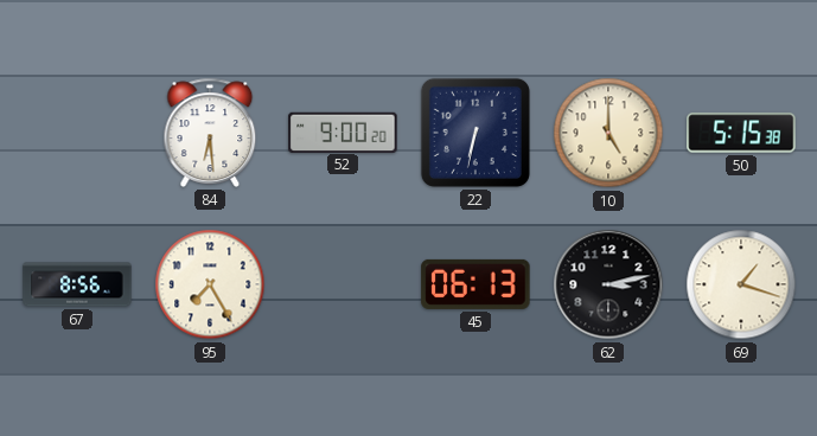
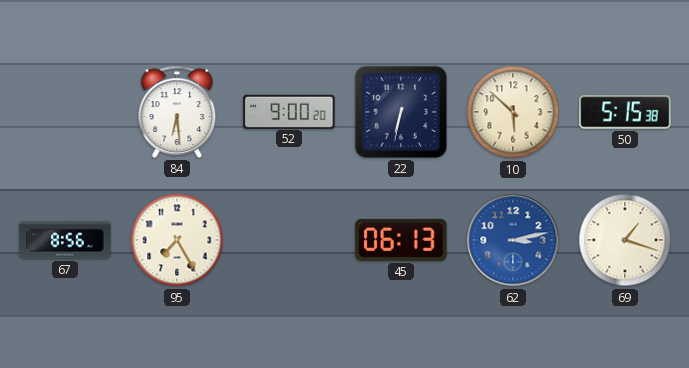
10: 5:00 -> 5:52
62 dial: black -> blue
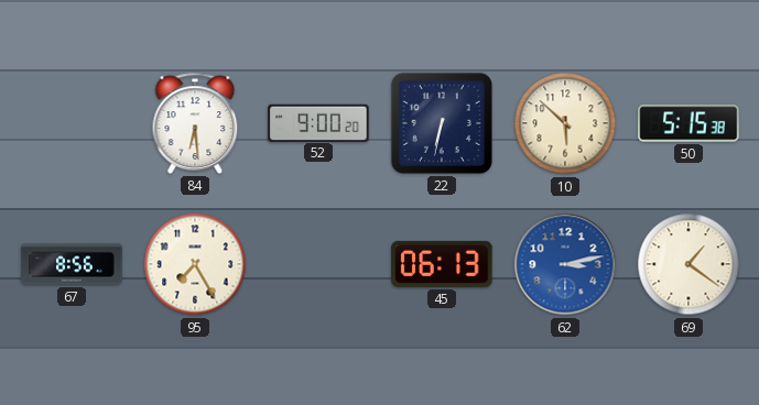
69: 1:18 -> 1:21
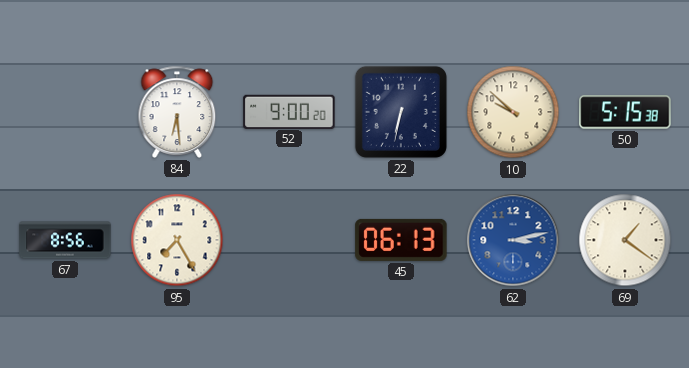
10: 5:52 -> 9:52
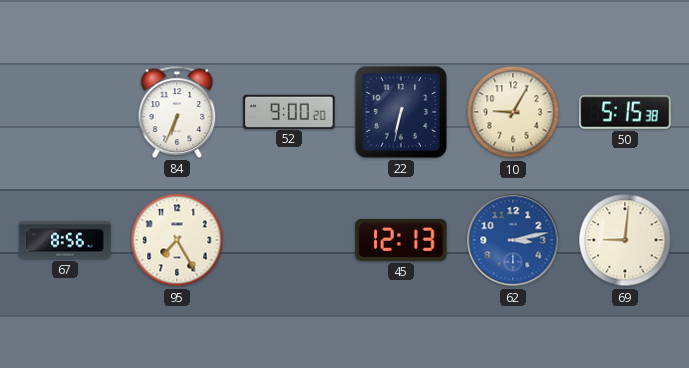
84: 6:29 -> 6:34
10: 9:52 -> 9:05
45: 06:13 -> 12:13
69: 1:21 -> 9:01
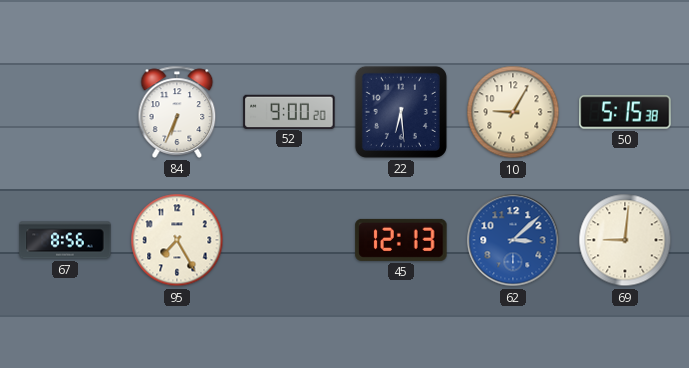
22: 6:32 -> 6:29
62: 3:13 -> 3:08
